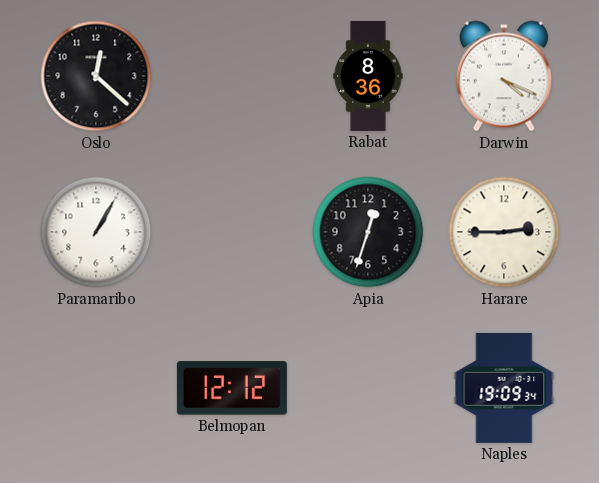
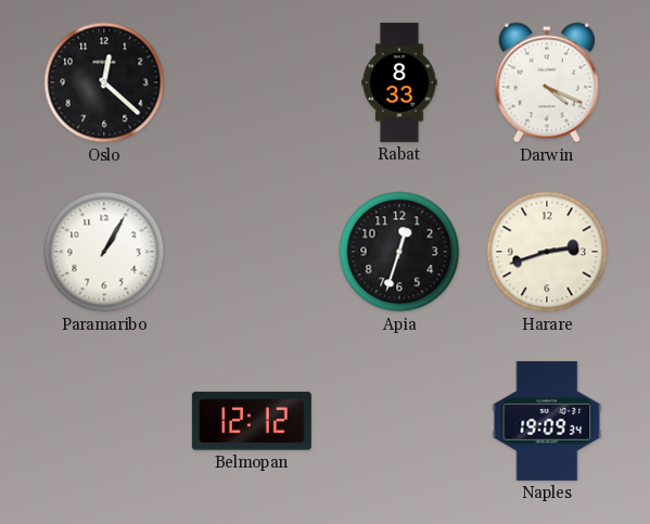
Rabat: 8:36 -> 8:33
Harare: 2:45 -> 2:42
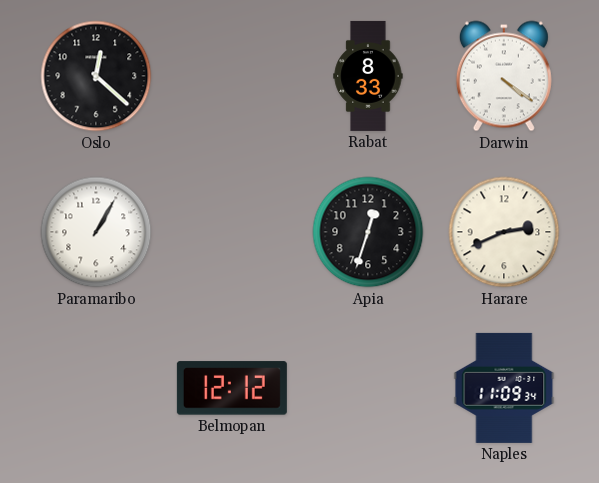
Darwin: 4:19 -> 4:21
Harare: 2:42 -> 2:41
Naples: 19:09 -> 11:09
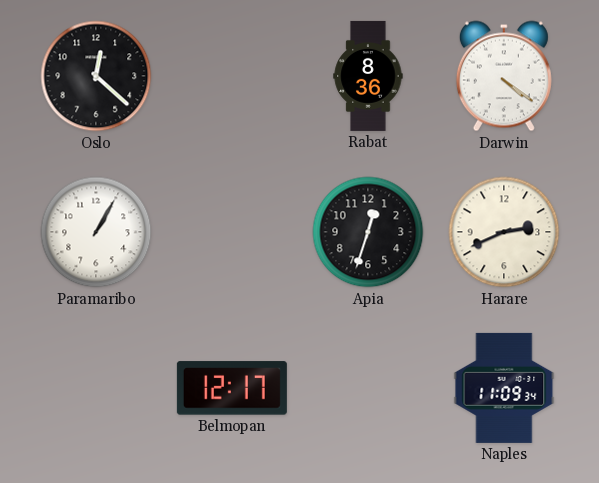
Rabat: 8:33 -> 8:36
Belmopan: 12:12 -> 12:17
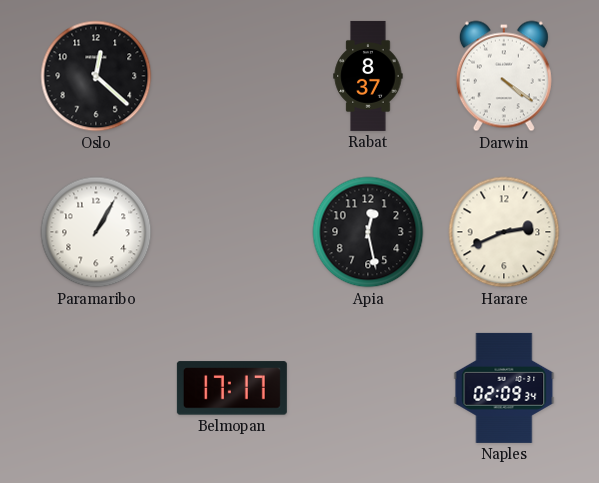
Rabat: 8:36 -> 8:37
Apia: 12:33 -> 12:28
Belmopan: 12:17 -> 17:17
Naples: 11:09 -> 02:09
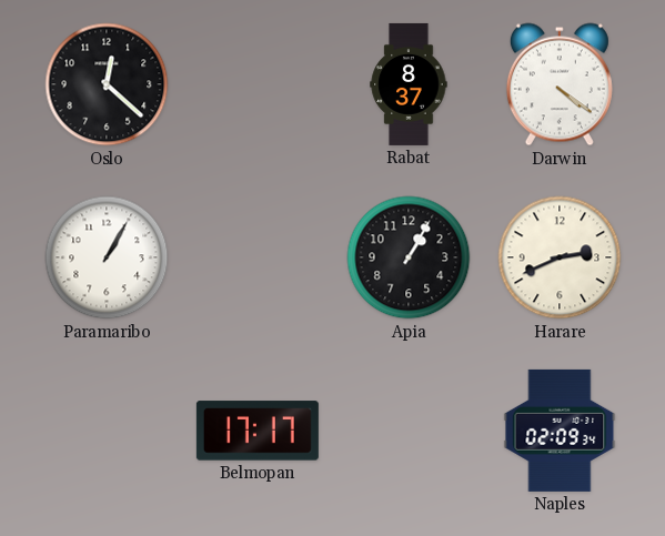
Apia: 12:28 -> 1:05
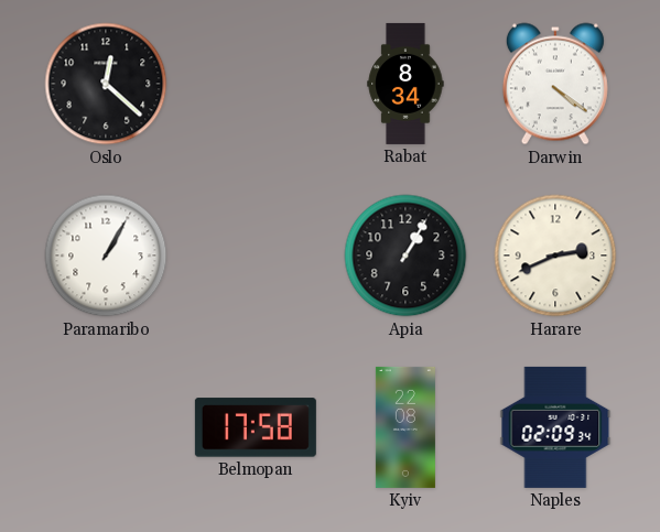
Rabat: 8:37 -> 8:34
Belmopan: 17:17 -> 17:58
Kyiv: none -> 22:08
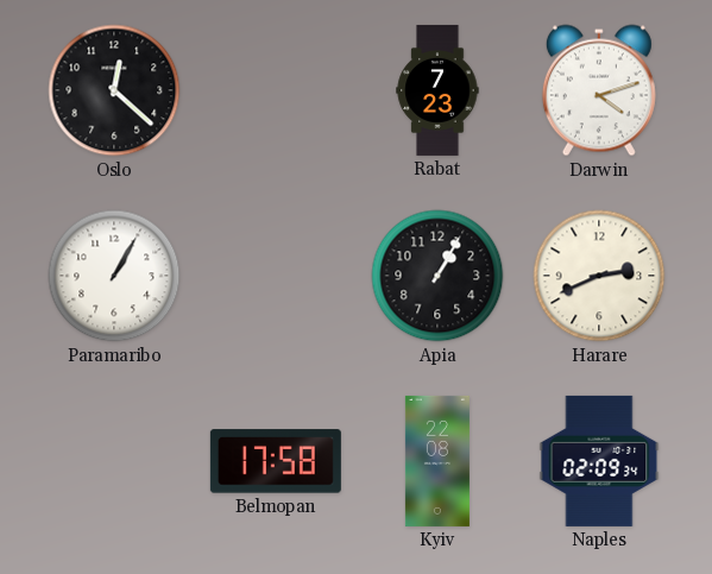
Rabat: 8:34 -> 7:23
Darwin: 4:21 -> 4:12
